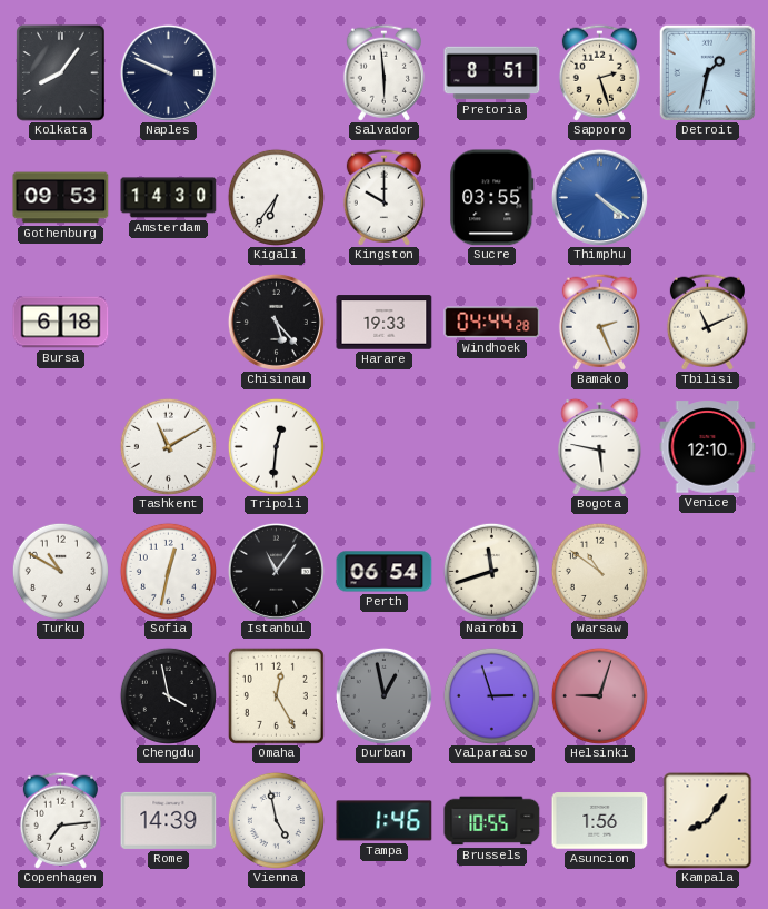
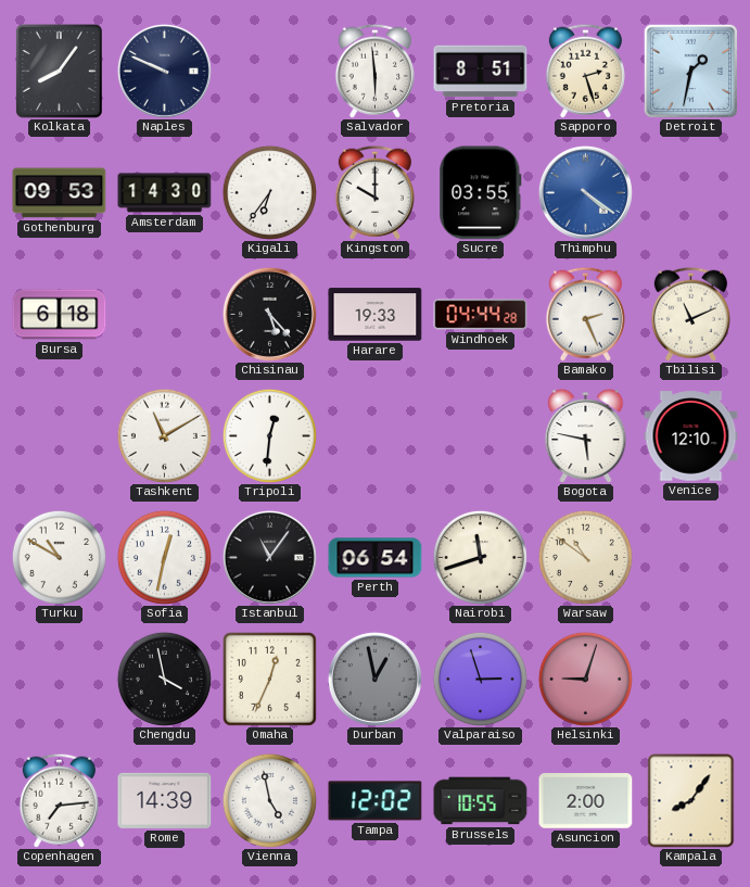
Omaha: 12:25 -> 12:34
Tampa: 1:46 -> 12:02
Asuncion: 1:56 -> 2:00
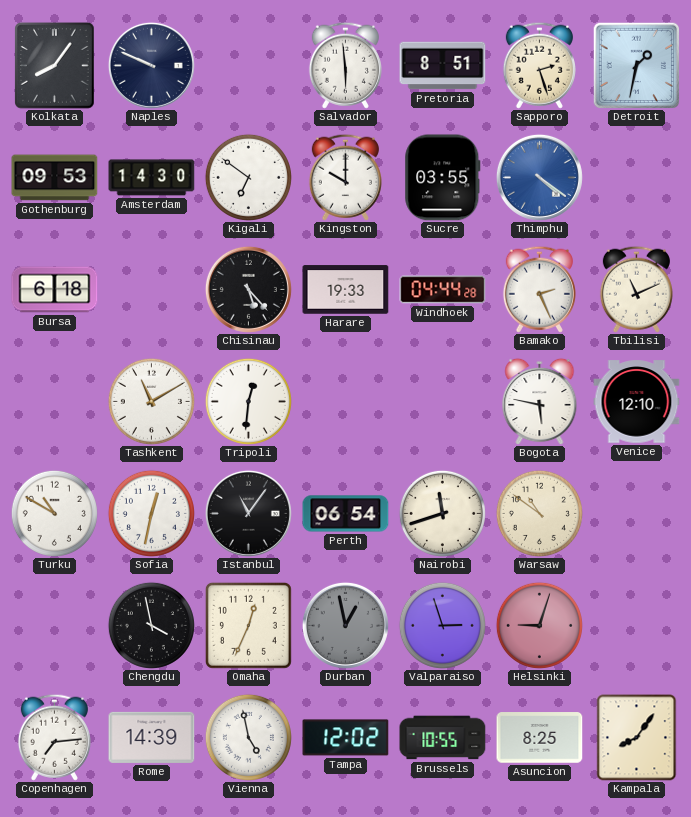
Kigali: 6:36 -> 6:51
Asuncion: 2:00 -> 8:25
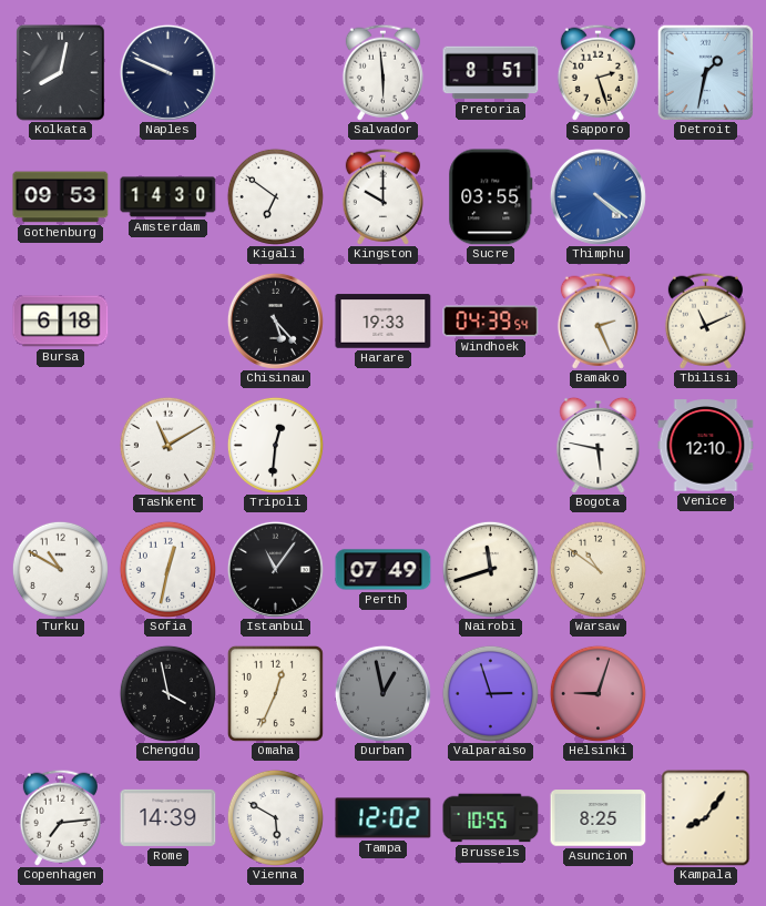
Kolkata: 8:06 -> 8:02
Windhoek: 04:44 -> 04:39
Perth: 06:54 -> 07:49
Vienna: 4:58 -> 5:50
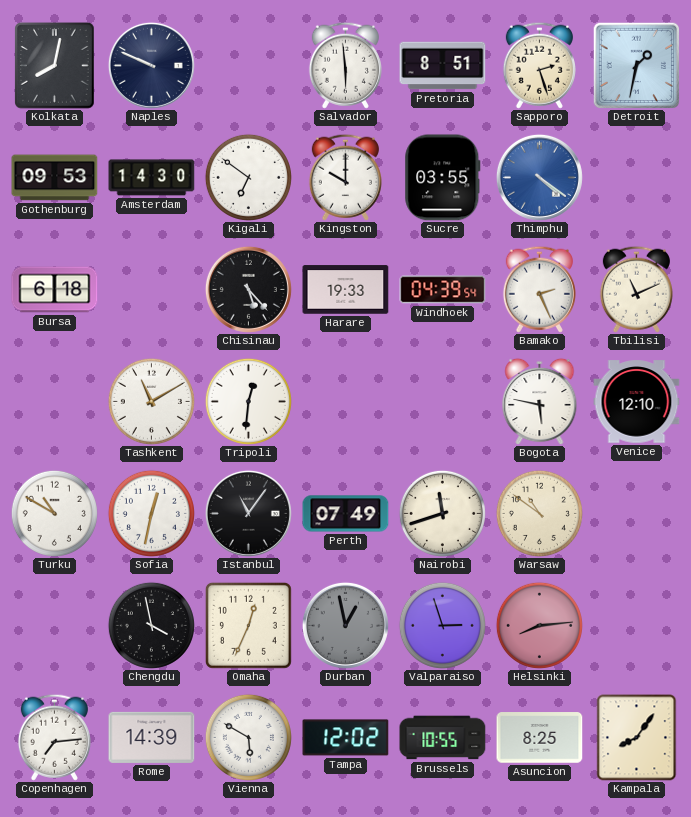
Helsinki: 9:03 -> 8:14
